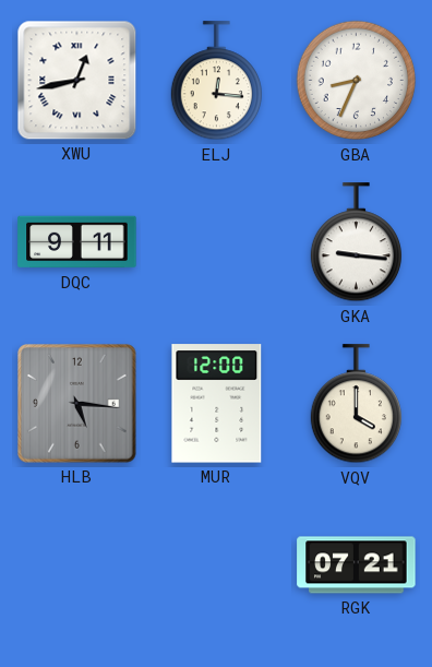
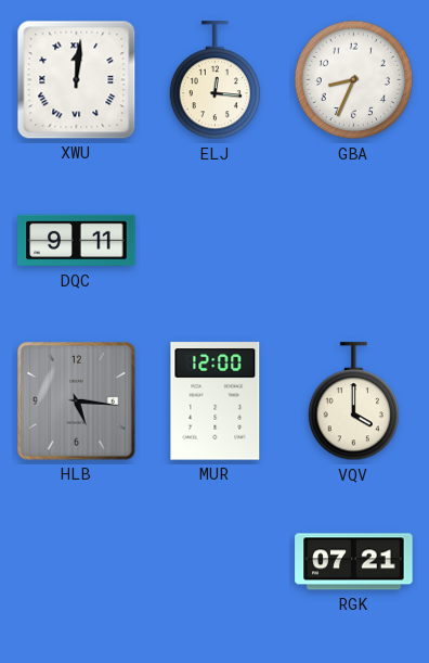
XWU: 12:43 -> 12:01
GKA: 9:16 -> none
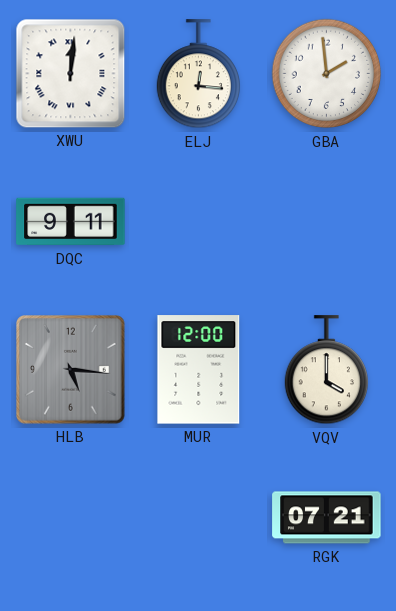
GBA: 8:34 -> 1:59
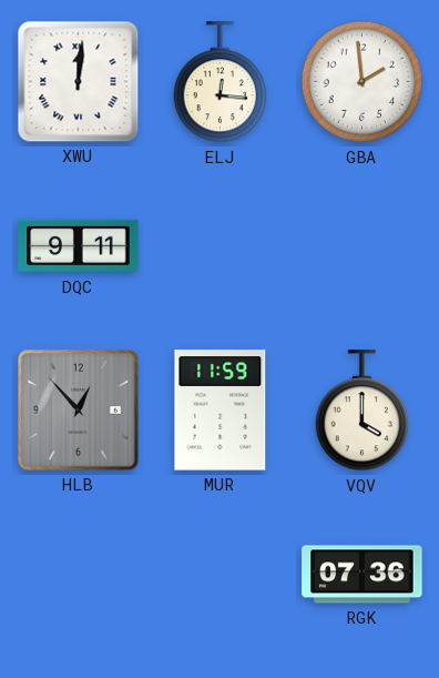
HLB: 5:16 -> 12:53
MUR: 12:00 -> 11:59
RGK: 07:21 -> 07:36
